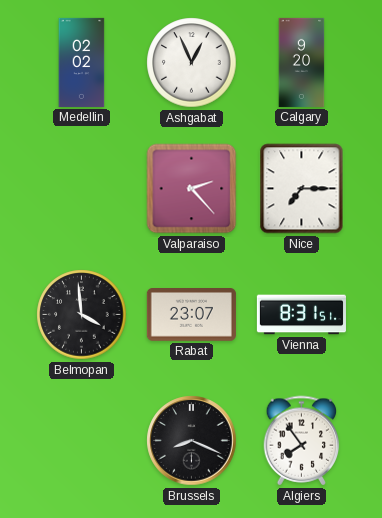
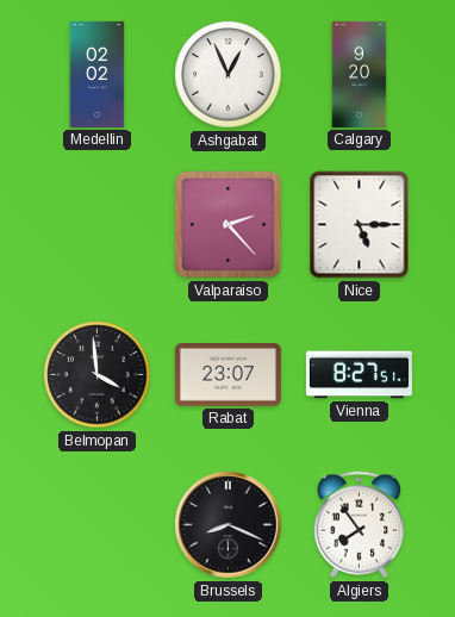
Nice: 7:15 -> 5:15
Vienna: 8:31 -> 8:27
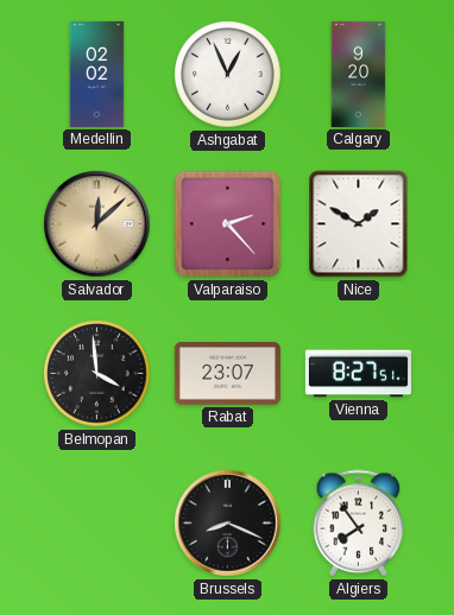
Salvador: none -> 12:08
Nice: 5:15 -> 1:50
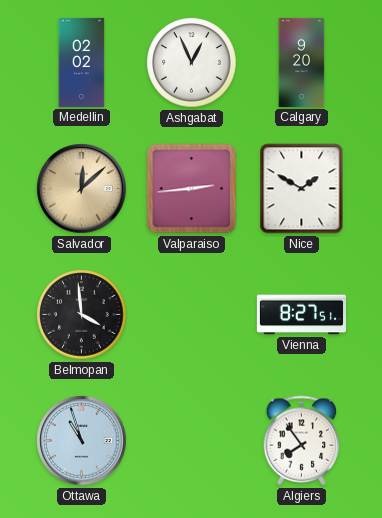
Valparaiso: 2:23 -> 2:44
Rabat: 23:07 -> none
Ottawa: none -> 10:57
Brussels: 8:19 -> none
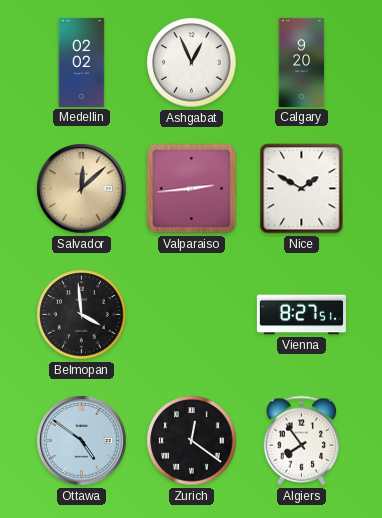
Ottawa: 10:57 -> 4:51
Zurich: none -> 12:21
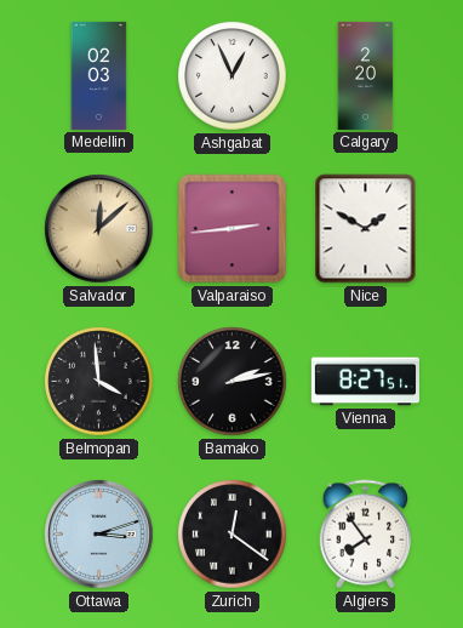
Medellin: 02:02 -> 02:03
Calgary: 9:20 -> 2:20
Bamako: none -> 2:13
Ottawa: 4:51 -> 3:12
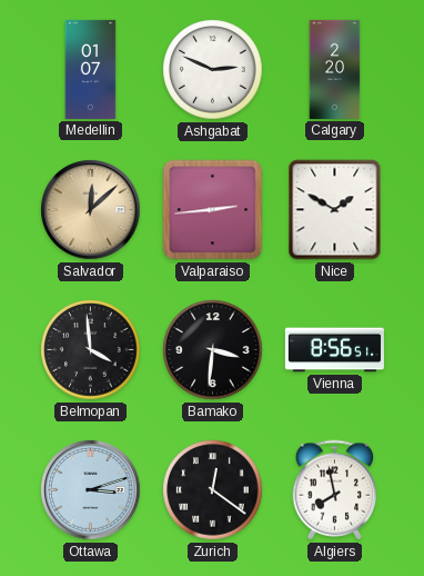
Medellin: 02:03 -> 01:07
Ashgabat: 12:56 -> 2:49
Bamako: 2:13 -> 3:31
Vienna: 8:27 -> 8:56
Algiers: 7:54 -> 7:58
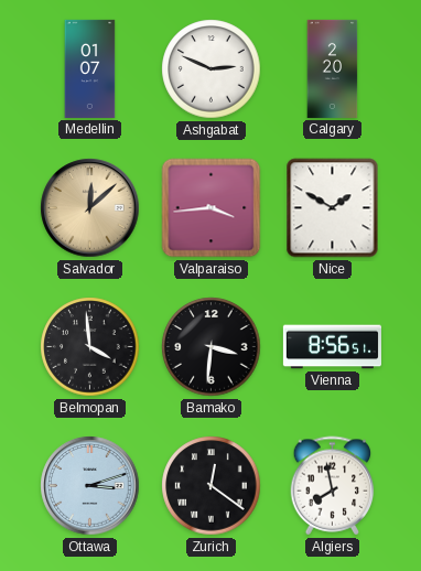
Valparaiso: 2:44 -> 3:44
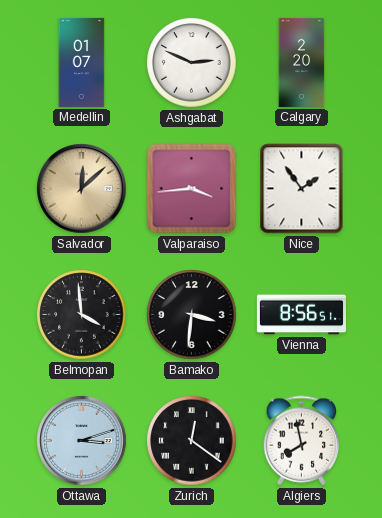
Nice: 1:50 -> 1:54
